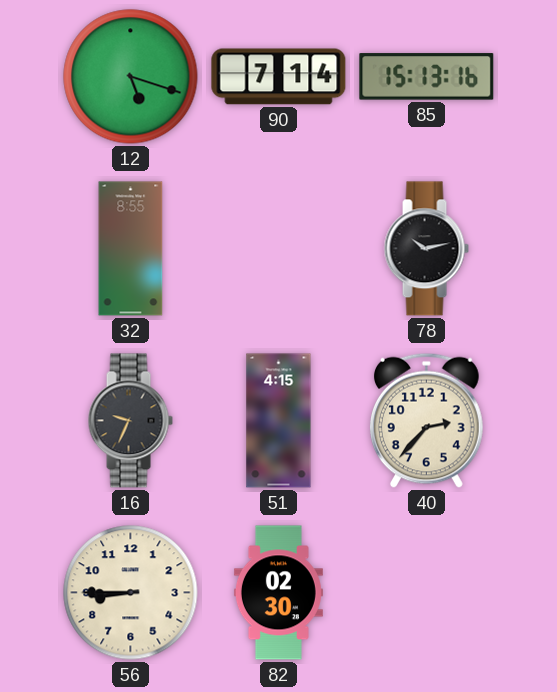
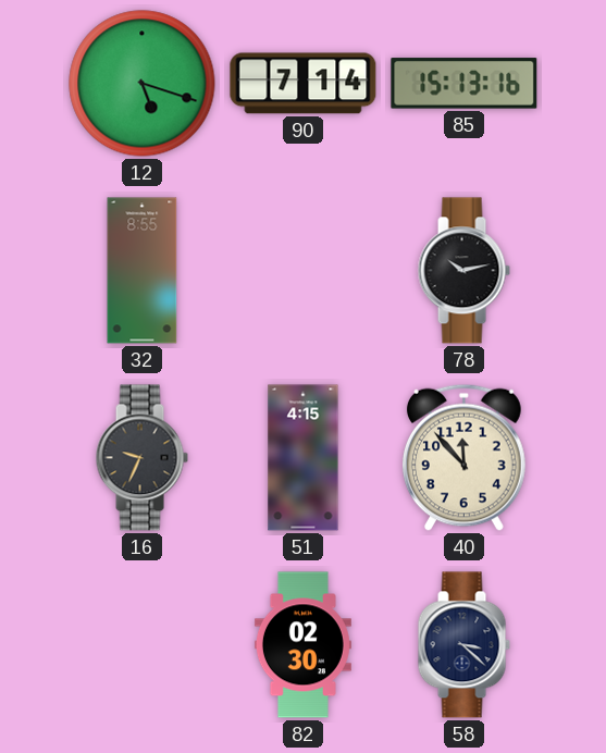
40: 2:37 -> 11:53
56: 8:45 -> none
58: none -> 3:22
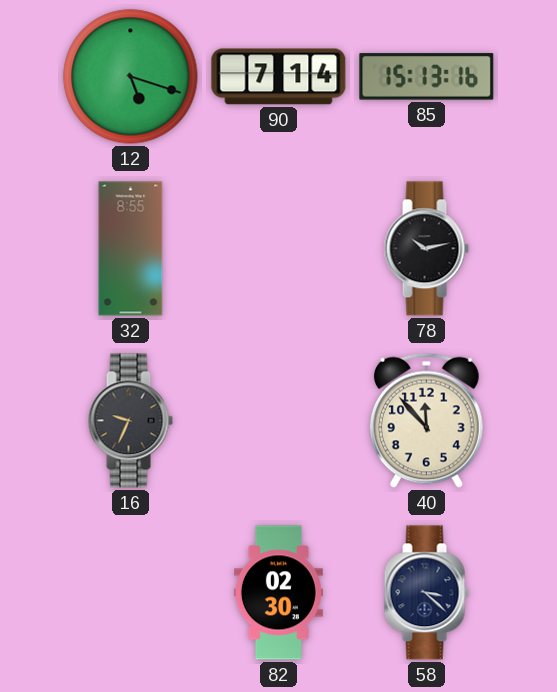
51: 4:15 -> none
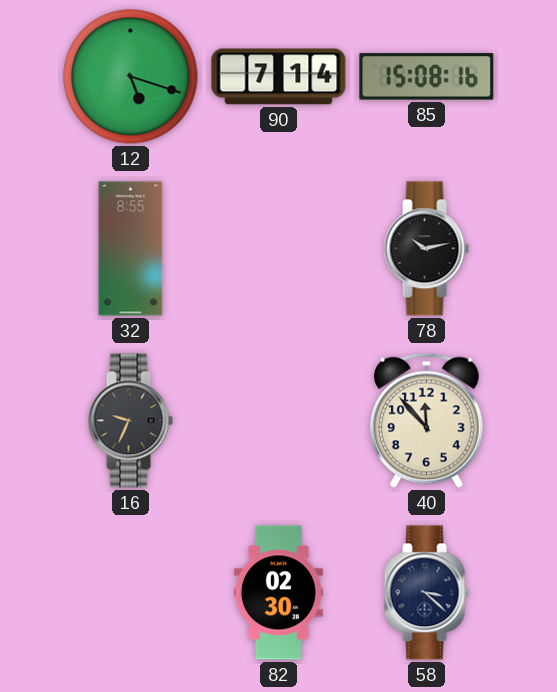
85: 15:13 -> 15:08
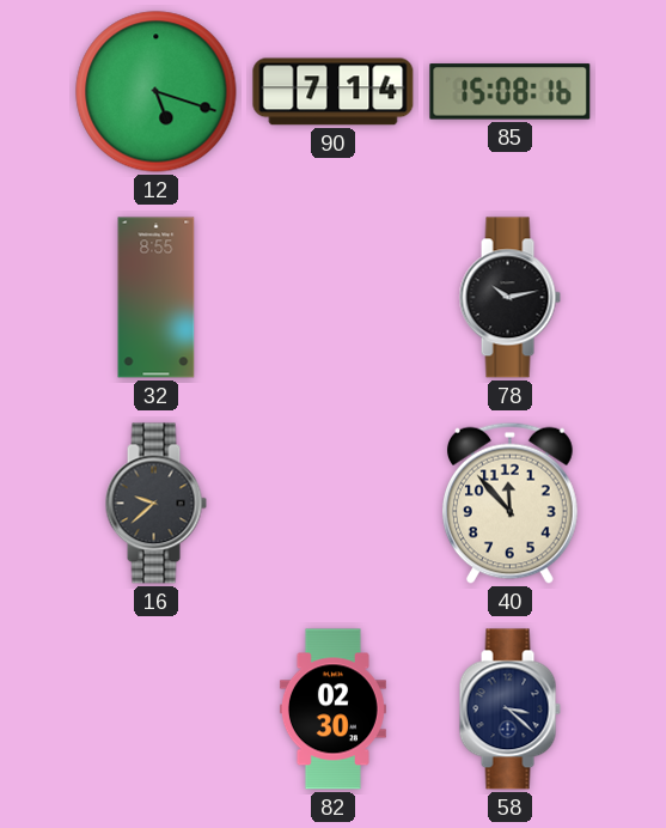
16: 9:34 -> 9:38
